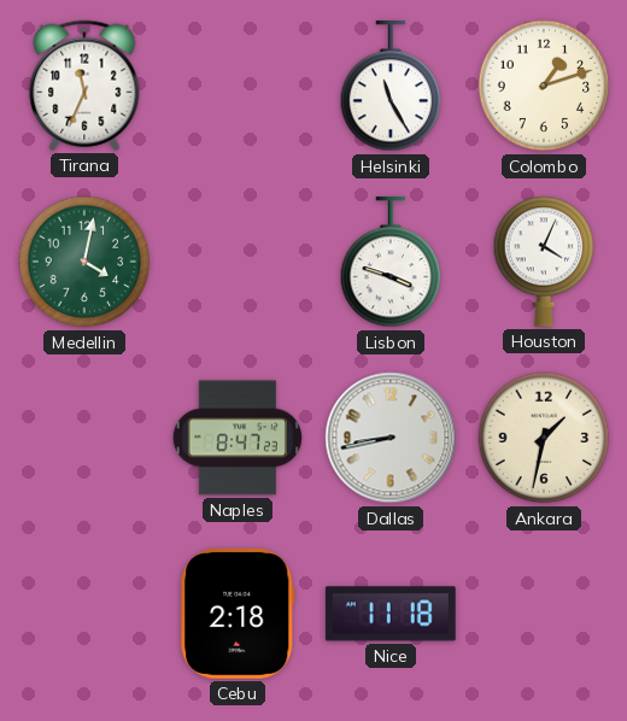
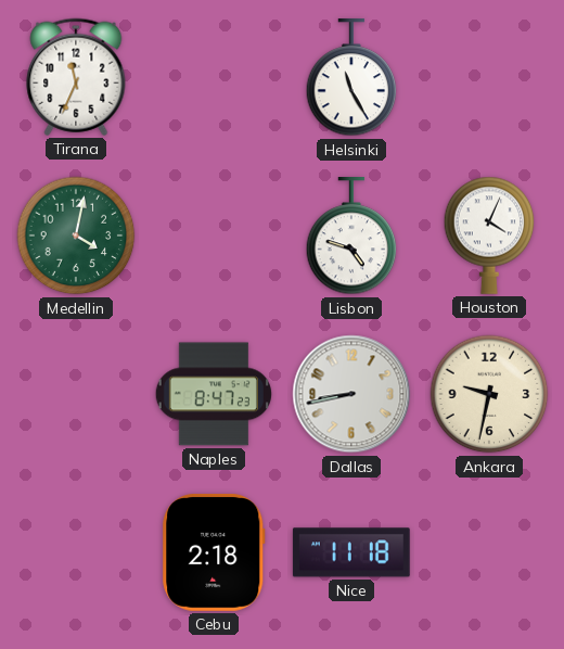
Colombo: 1:12 -> none
Lisbon: 3:48 -> 4:48
Ankara: 1:32 -> 9:32
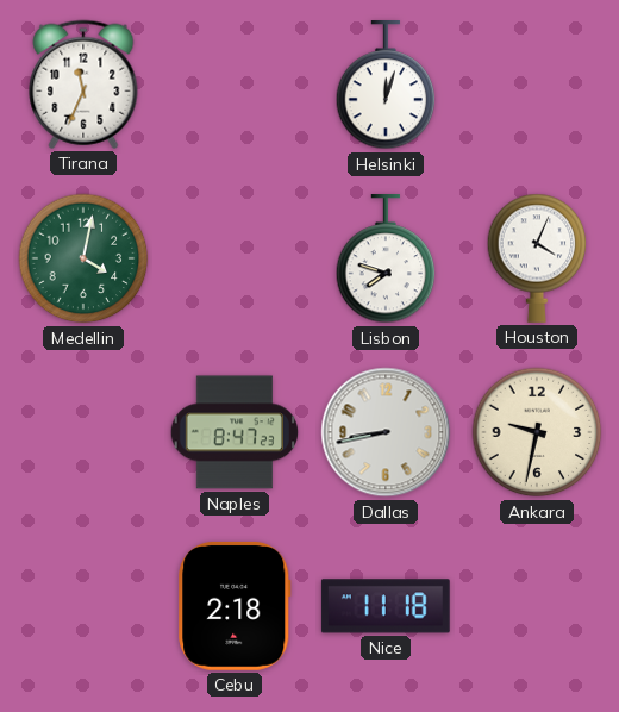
Helsinki: 11:25 -> 12:03
Lisbon: 4:48 -> 7:48
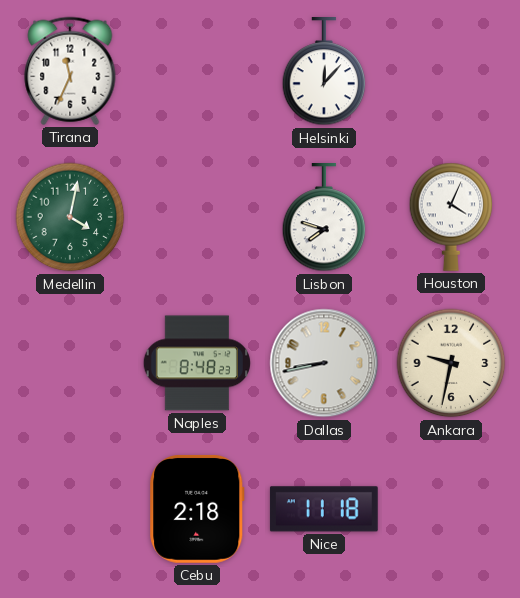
Helsinki: 12:03 -> 12:07
Naples: 8:47 -> 8:48
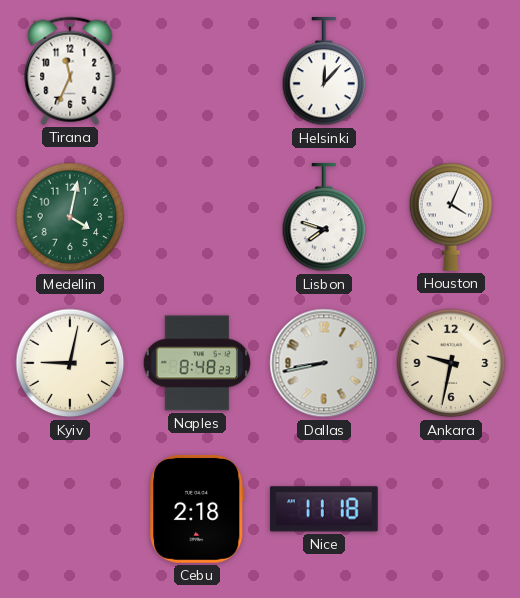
Kyiv: none -> 9:02
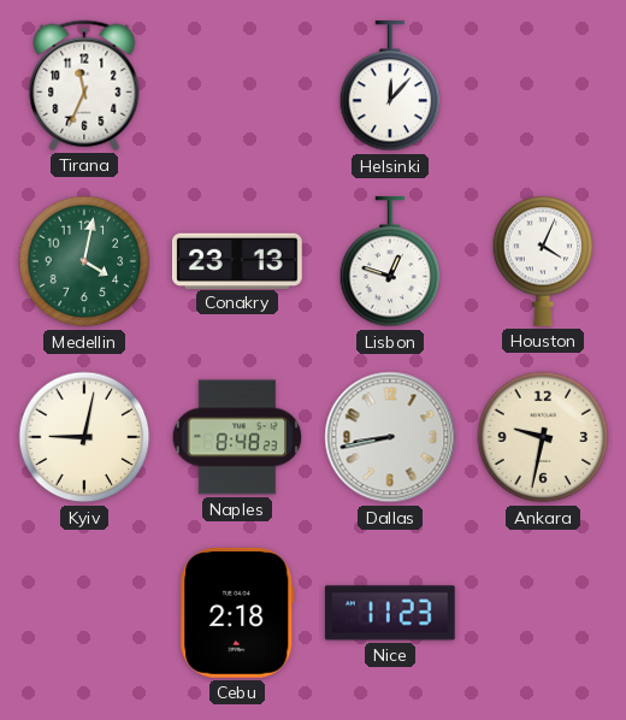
Conakry: none -> 23:13
Lisbon: 7:48 -> 12:48
Nice: 11:18 -> 11:23
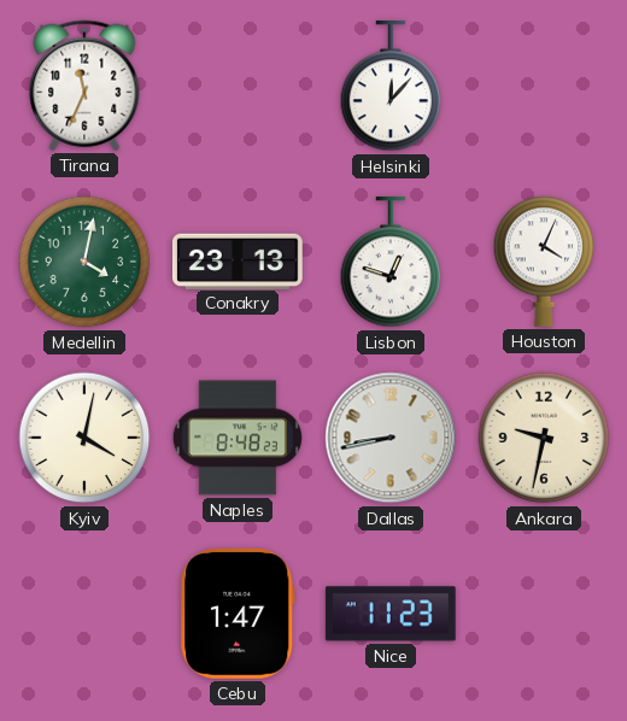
Kyiv: 9:02 -> 4:02
Cebu: 2:18 -> 1:47
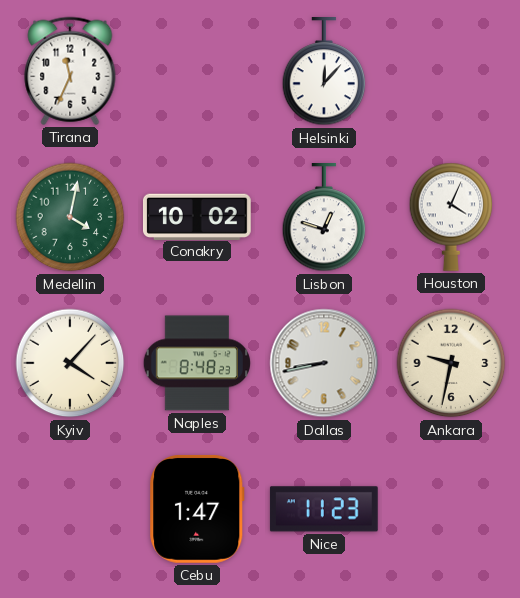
Conakry: 23:13 -> 10:02
Kyiv: 4:02 -> 4:07
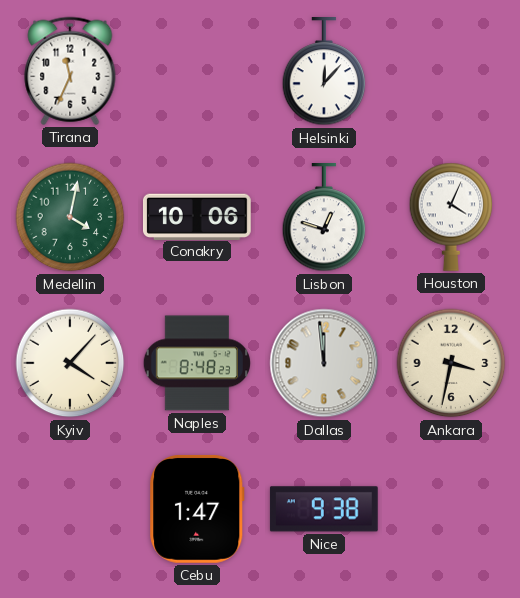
Conakry: 10:02 -> 10:06
Dallas: 8:43 -> 11:59
Ankara: 9:32 -> 3:32
Nice: 11:23 -> 9:38
